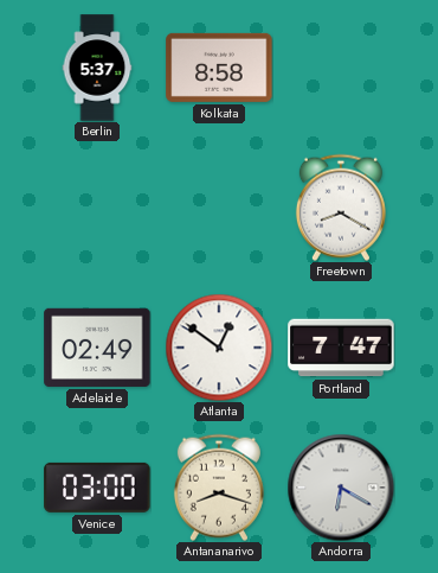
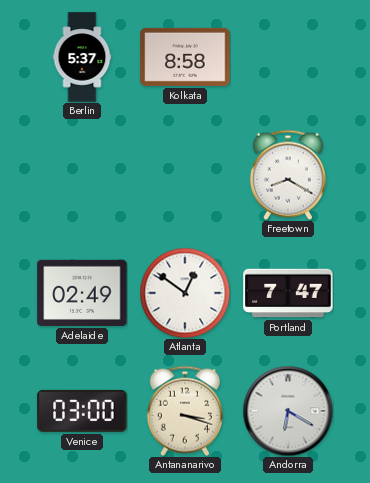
Antananarivo: 8:18 -> 3:18
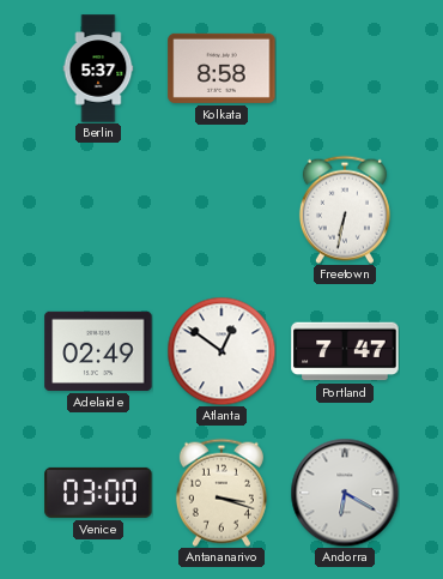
Freetown: 8:20 -> 6:32
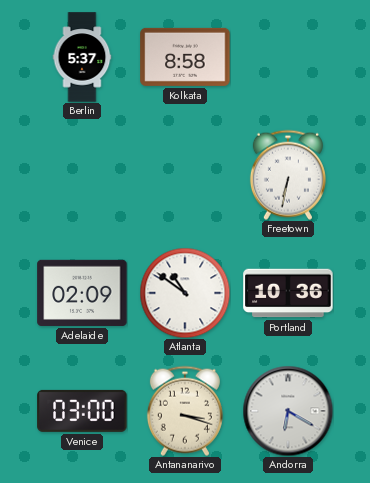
Adelaide: 02:49 -> 02:09
Atlanta: 12:51 -> 10:51
Portland: 7:47 -> 10:36
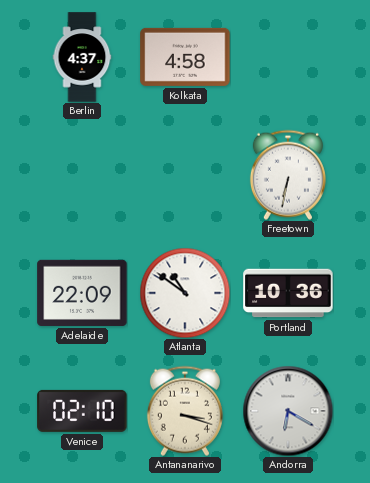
Berlin: 5:37 -> 4:37
Kolkata: 8:58 -> 4:58
Adelaide: 02:09 -> 22:09
Venice: 03:00 -> 02:10
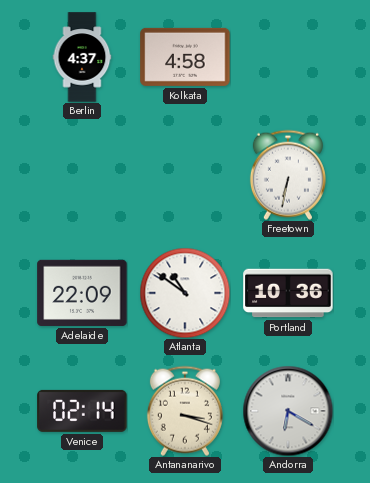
Venice: 02:10 -> 02:14
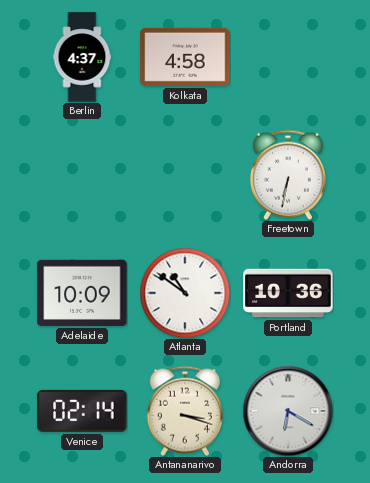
Adelaide: 22:09 -> 10:09
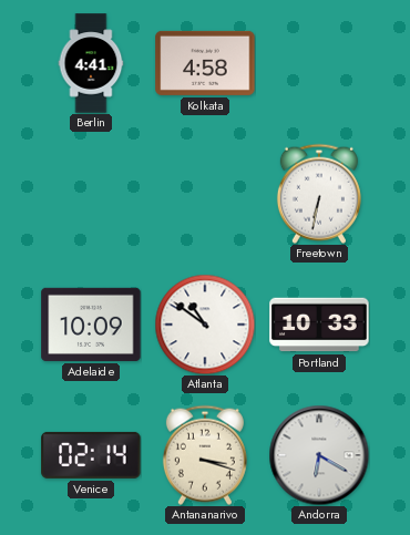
Berlin: 4:37 -> 4:41
Portland: 10:36 -> 10:33
